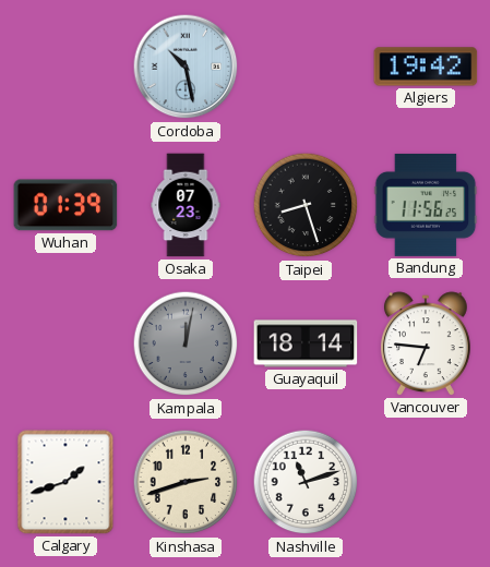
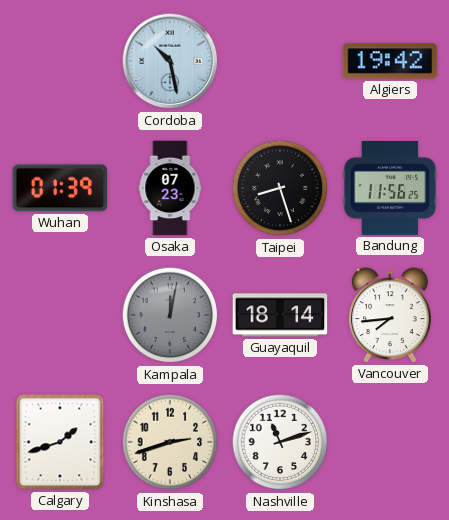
Vancouver: 6:46 -> 7:44
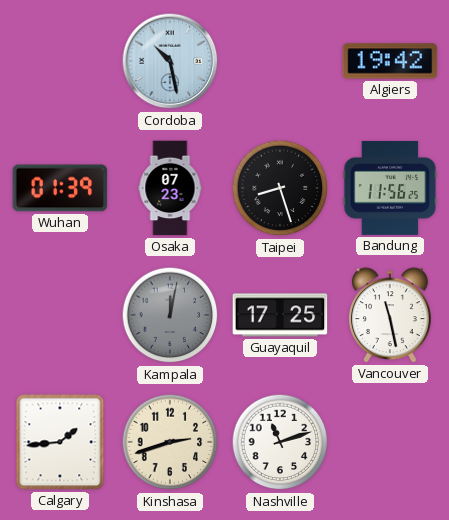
Guayaquil: 18:14 -> 17:25
Vancouver: 7:44 -> 11:28
Calgary: 1:42 -> 1:44
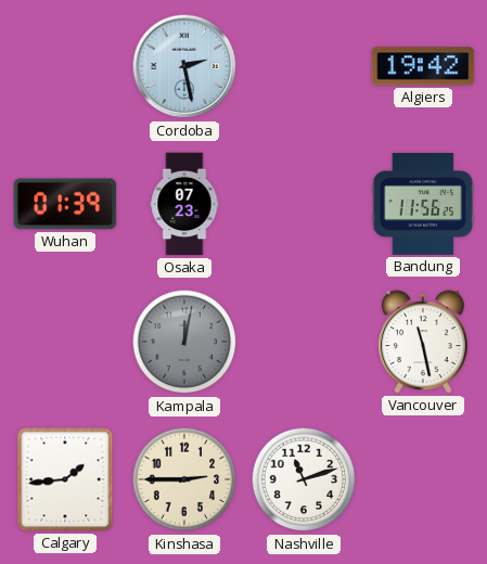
Cordoba: 10:28 -> 2:28
Taipei: 8:27 -> none
Guayaquil: 17:25 -> none
Kinshasa: 2:42 -> 2:45
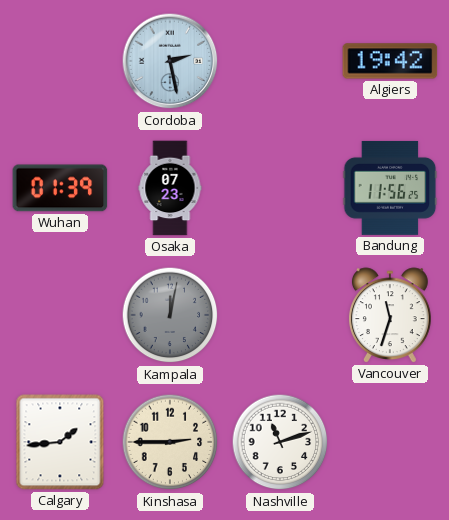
Vancouver: 11:28 -> 11:33
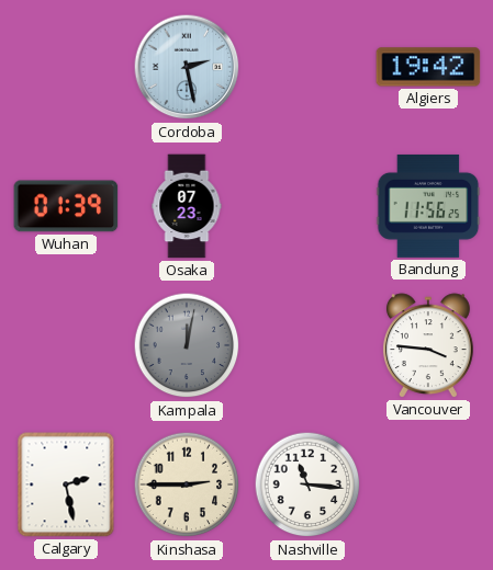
Vancouver: 11:33 -> 3:46
Calgary: 1:44 -> 2:28
Nashville: 11:12 -> 11:16
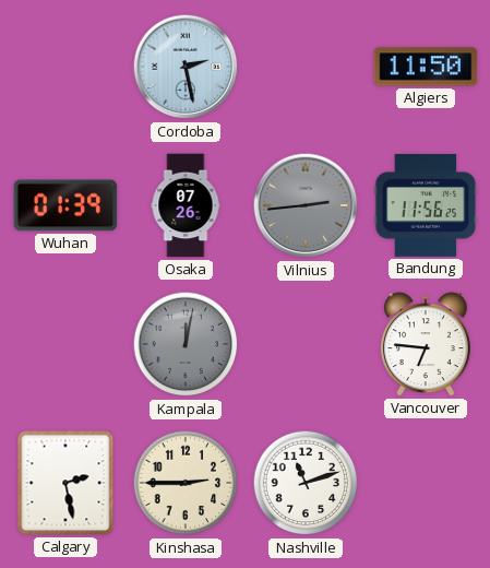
Algiers: 19:42 -> 11:50
Osaka: 07:23 -> 07:26
Vilnius: none -> 2:44
Vancouver: 3:46 -> 6:46
Nashville: 11:16 -> 11:12
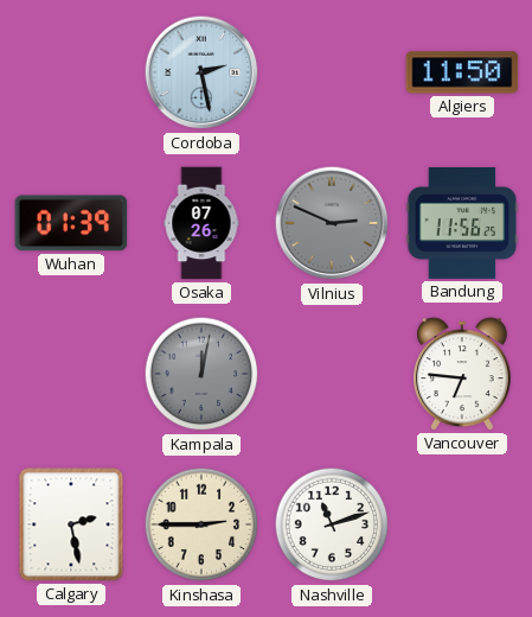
Vilnius: 2:44 -> 2:49
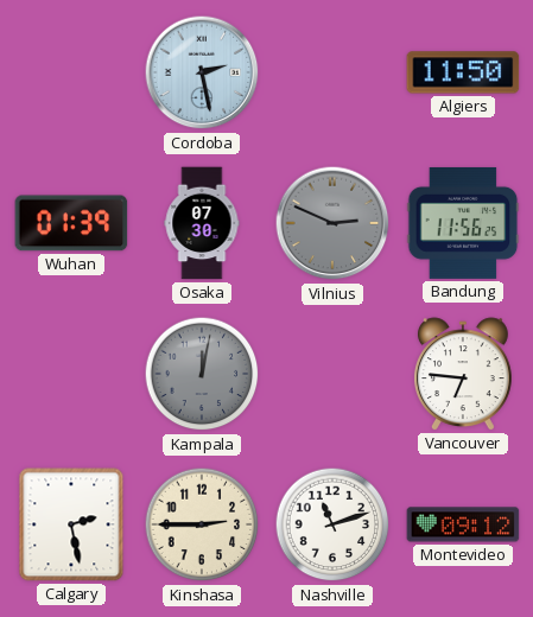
Osaka: 07:26 -> 07:30
Montevideo: none -> 09:12
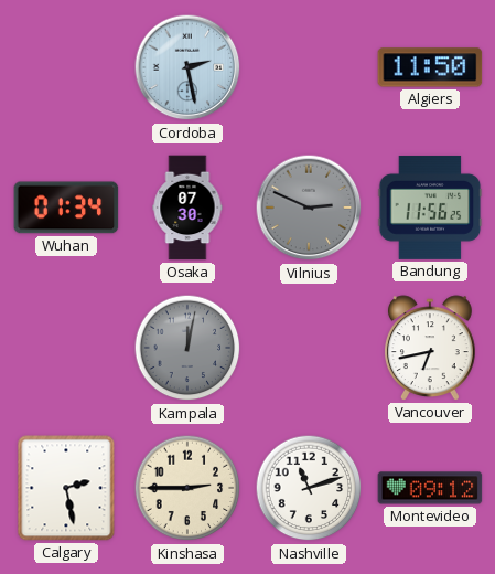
Wuhan: 01:39 -> 01:34
Vancouver: 6:46 -> 6:43
